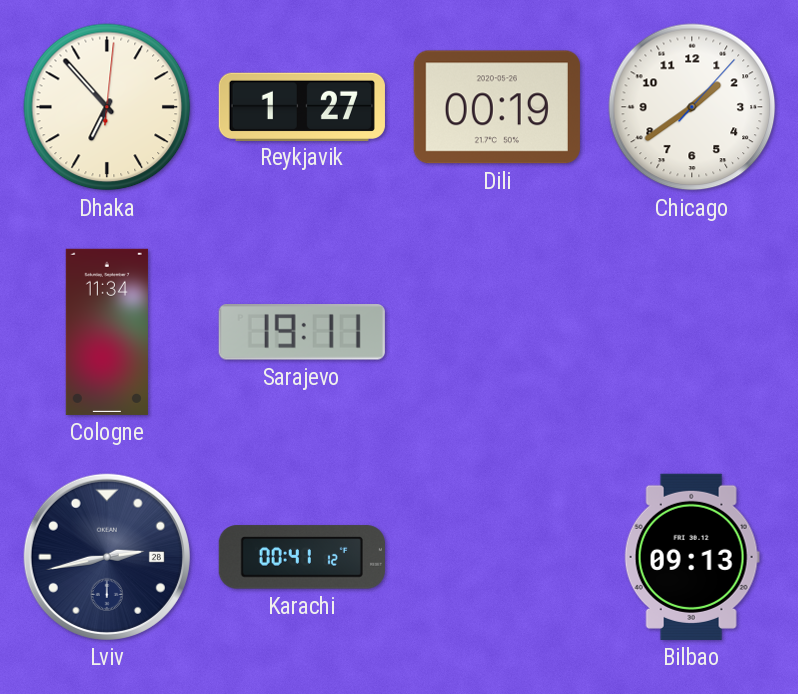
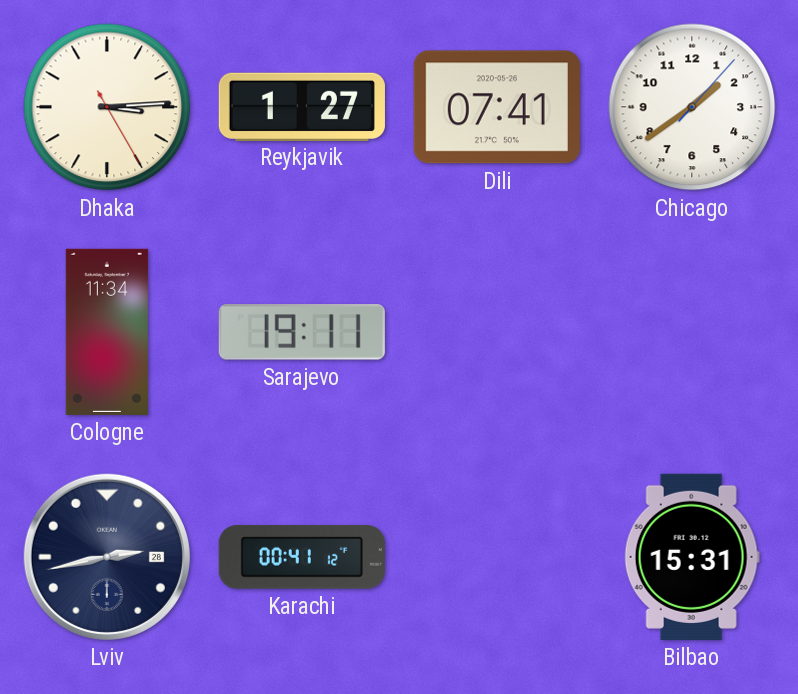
Dhaka: 6:53 -> 3:14
Dili: 00:19 -> 07:41
Bilbao: 09:13 -> 15:31
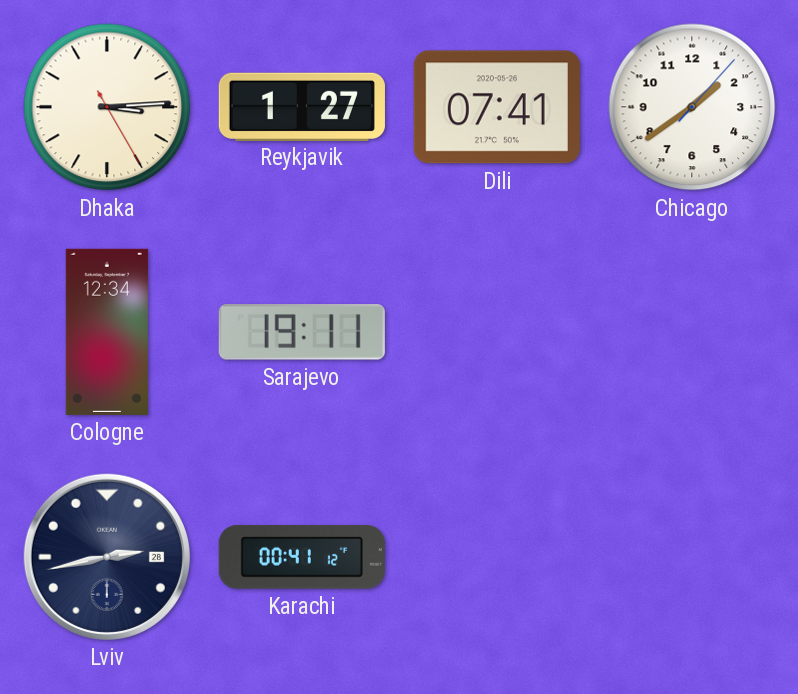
Cologne: 11:34 -> 12:34
Bilbao: 15:31 -> none
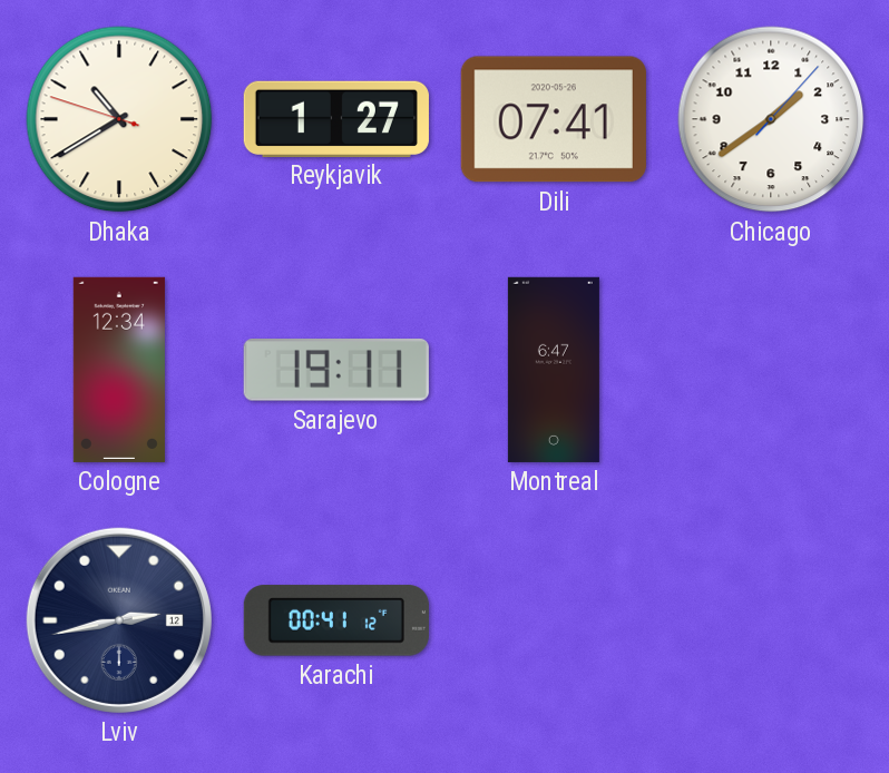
Dhaka: 3:14 -> 10:39
Montreal: none -> 6:47
Lviv date: 28 -> 12
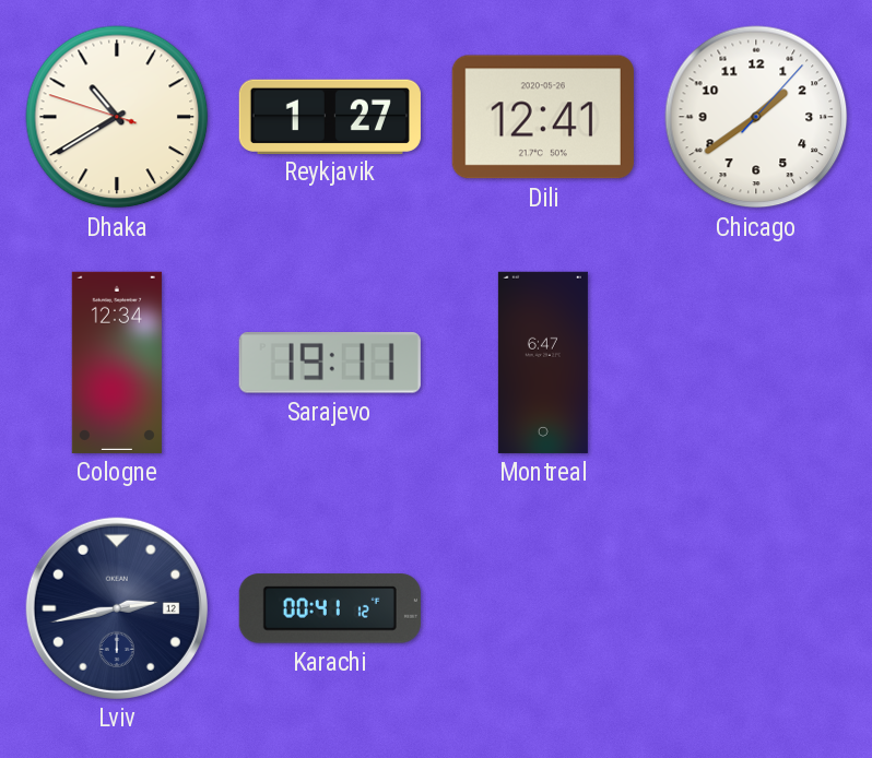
Dili: 07:41 -> 12:41
